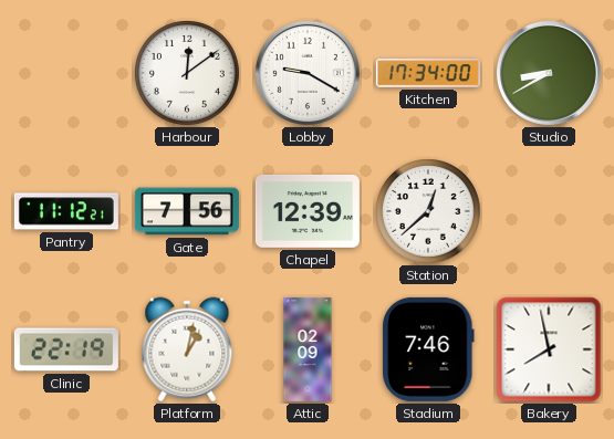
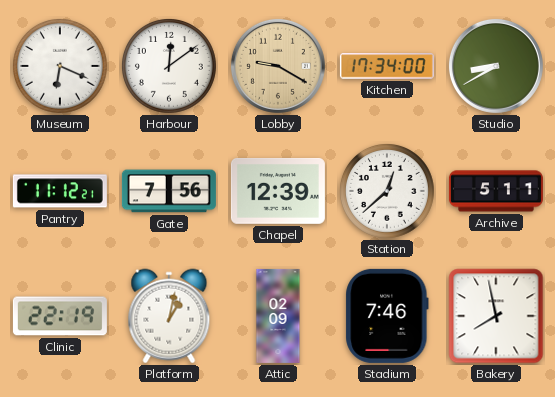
Museum: none -> 6:19
Lobby dial: white -> champagne
Archive: none -> 5:11
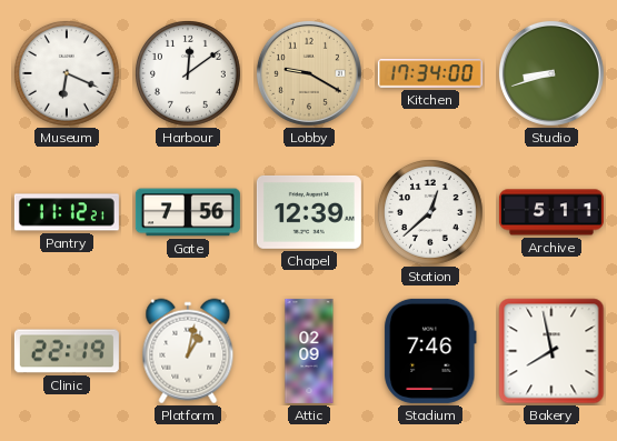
Studio: 8:40 -> 8:42
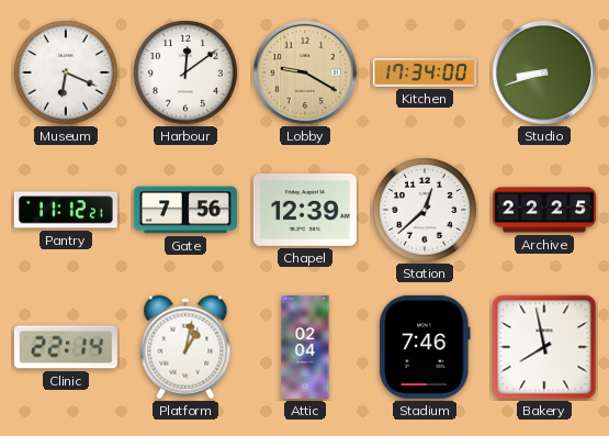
Archive: 5:11 -> 22:25
Clinic: 22:19 -> 22:14
Attic: 02:09 -> 02:04
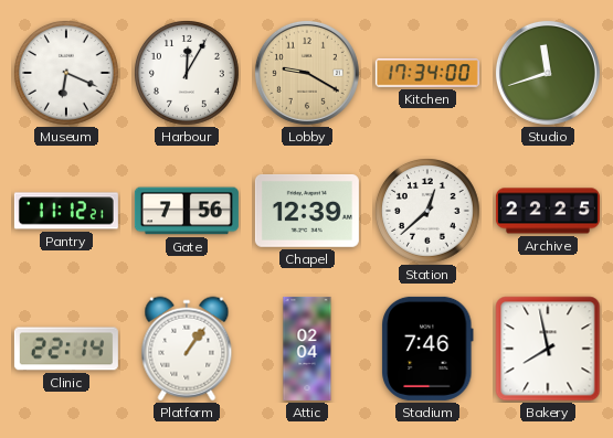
Harbour: 12:09 -> 12:05
Studio: 8:42 -> 11:42
Platform: 1:02 -> 1:06
